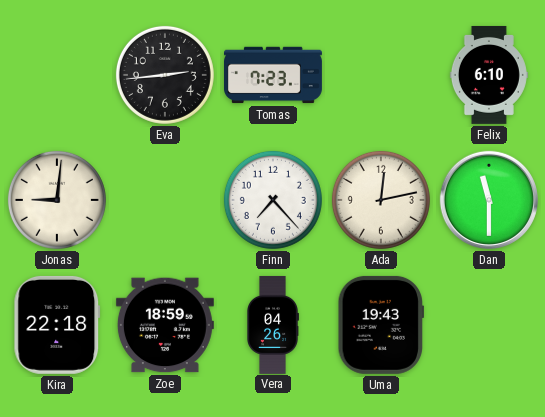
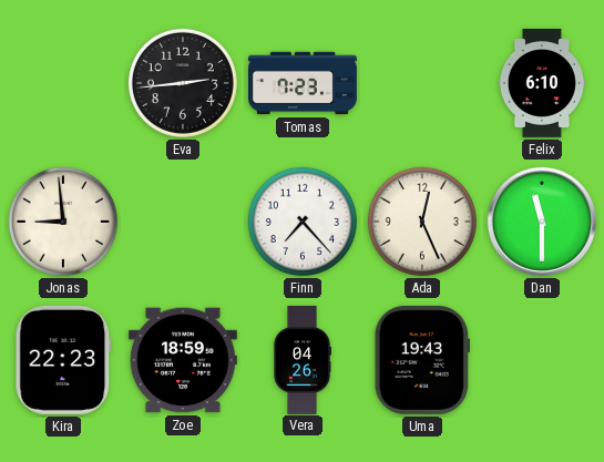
Jonas: 9:01 -> 8:59
Ada: 12:13 -> 12:26
Kira: 22:18 -> 22:23
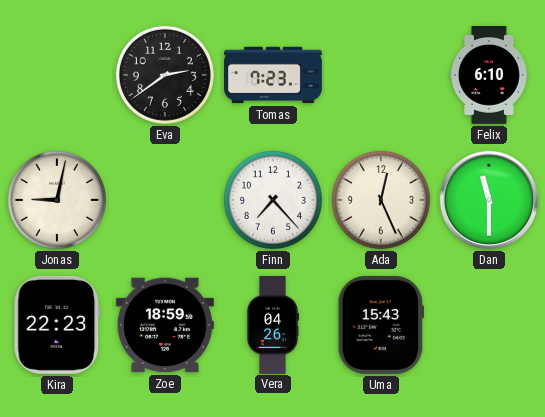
Eva: 2:44 -> 2:39
Jonas: 8:59 -> 9:02
Uma: 19:43 -> 15:43
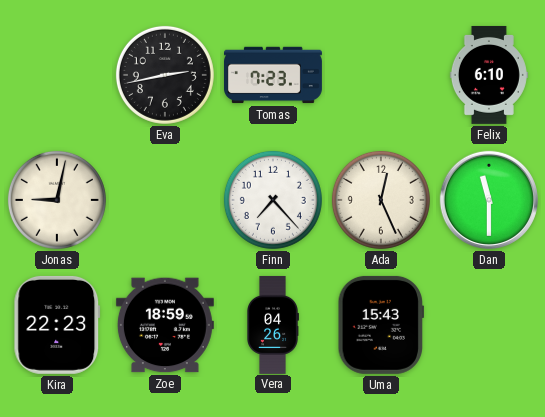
Eva: 2:39 -> 2:43
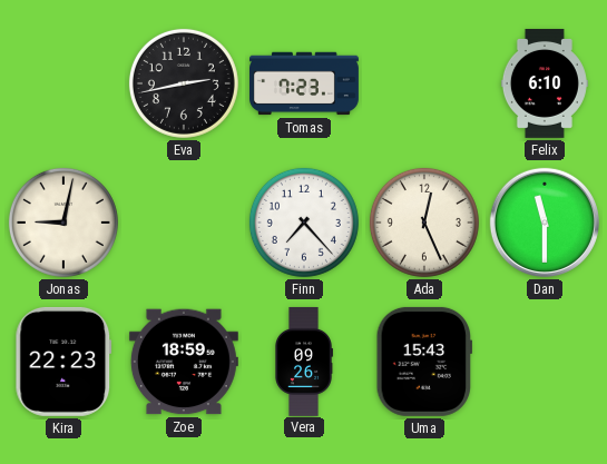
Vera: 04:26 -> 09:26
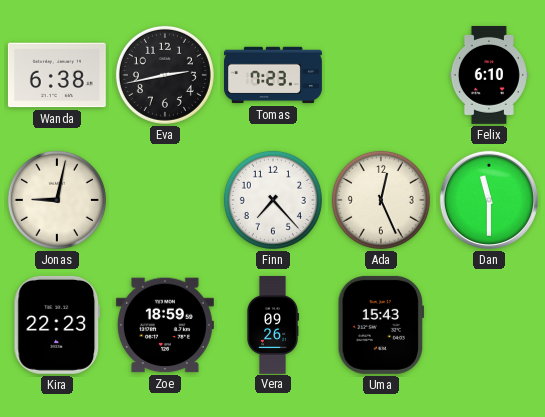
Wanda: none -> 6:38
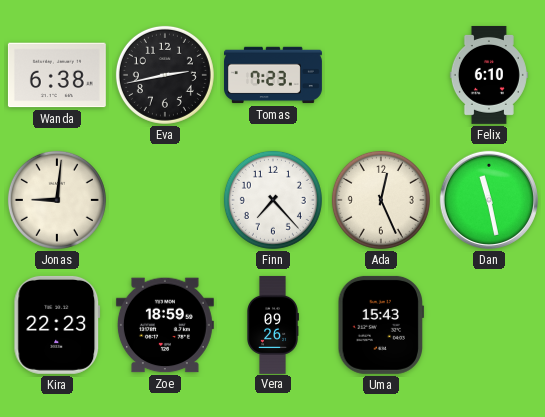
Jonas: 9:02 -> 9:01
Dan: 11:30 -> 11:28
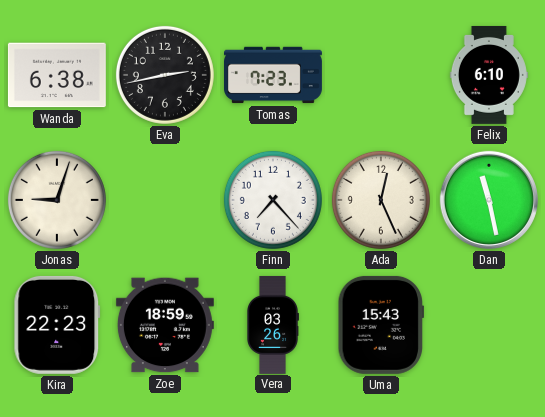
Jonas: 9:01 -> 9:03
Vera: 09:26 -> 03:26
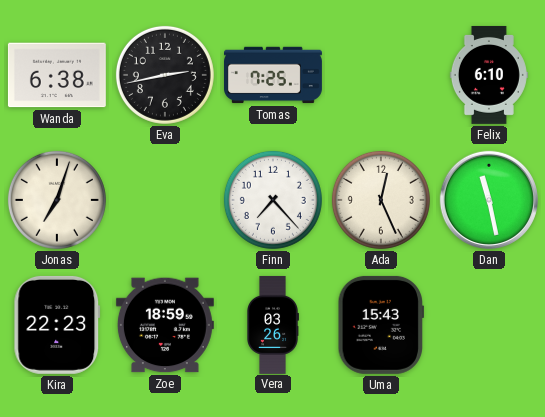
Tomas: 7:23 -> 7:25
Jonas: 9:03 -> 7:03
